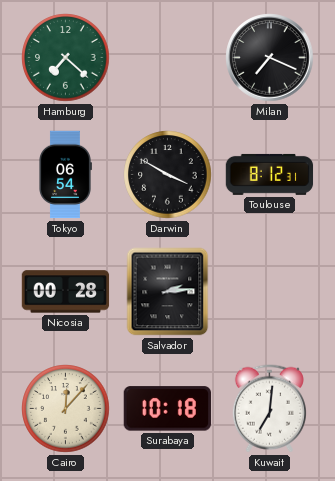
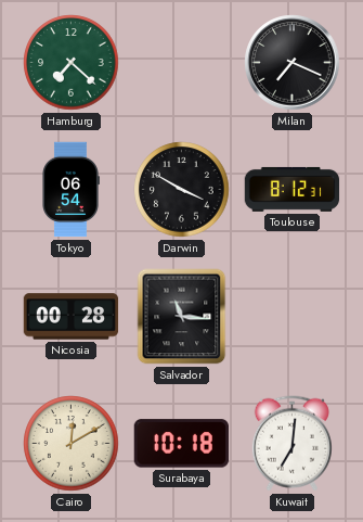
Salvador: 2:14 -> 11:16
Cairo: 12:07 -> 12:10
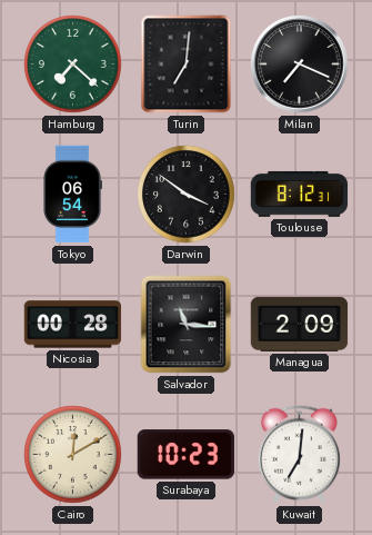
Turin: none -> 7:01
Darwin: 3:50 -> 3:51
Managua: none -> 2:09
Surabaya: 10:18 -> 10:23
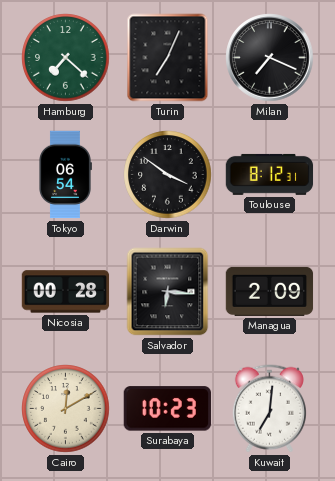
Turin: 7:01 -> 7:04
Salvador: 11:16 -> 6:16
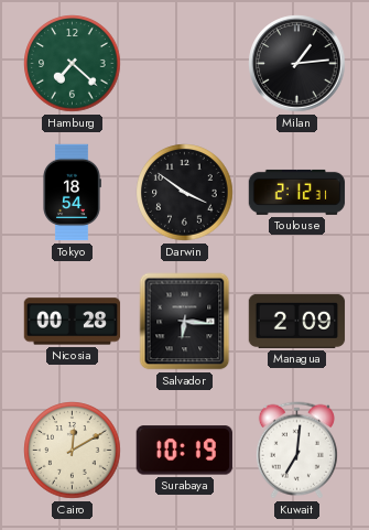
Turin: 7:04 -> none
Milan: 7:19 -> 1:14
Tokyo: 06:54 -> 18:54
Toulouse: 8:12 -> 2:12
Surabaya: 10:23 -> 10:19
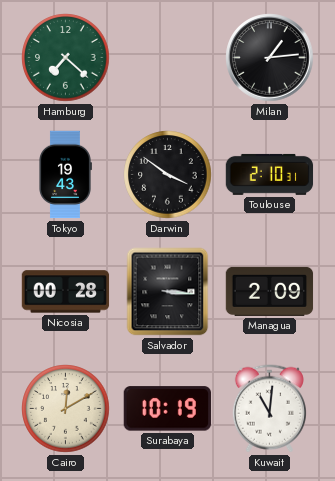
Tokyo: 18:54 -> 19:43
Toulouse: 2:12 -> 2:10
Salvador: 6:16 -> 3:16
Kuwait: 7:01 -> 11:01
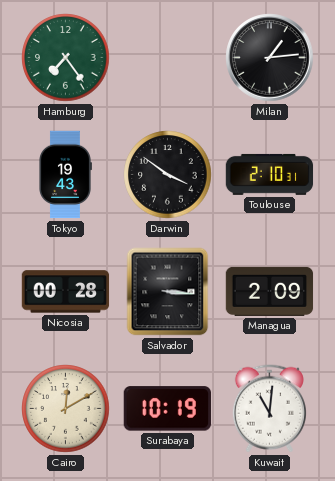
Hamburg: 7:22 -> 7:24
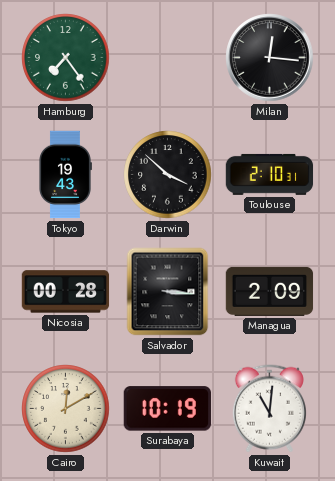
Milan: 1:14 -> 12:16
Darwin: 3:51 -> 3:52
